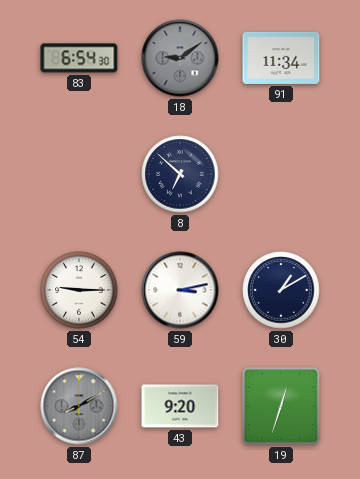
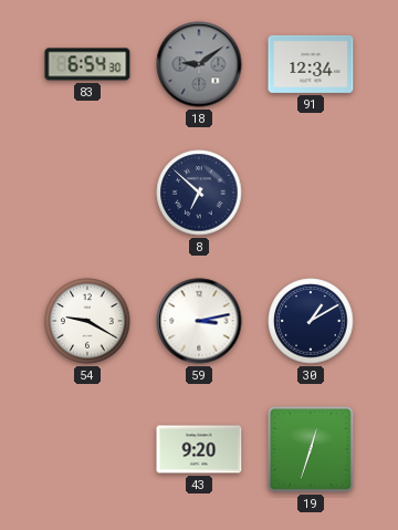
91: 11:34 -> 12:34
54: 9:15 -> 9:20
87: 8:10 -> none
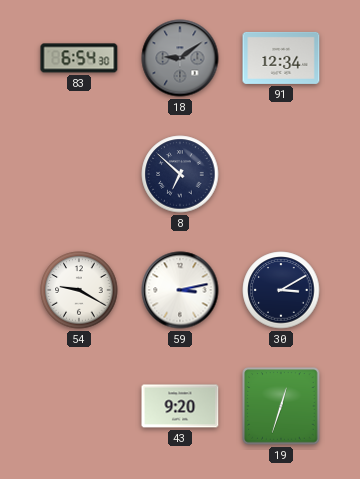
30: 1:10 -> 3:10
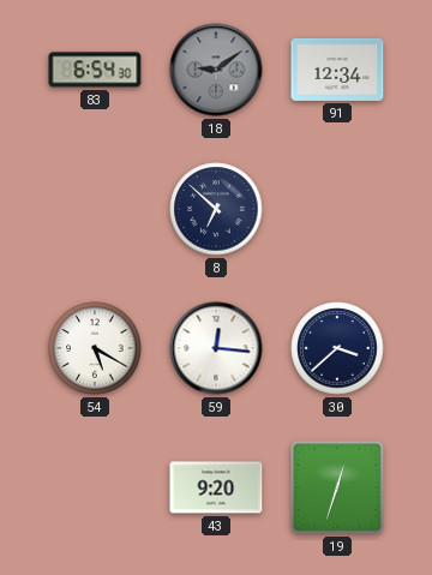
54: 9:20 -> 5:20
59: 3:13 -> 12:16
30: 3:10 -> 3:38
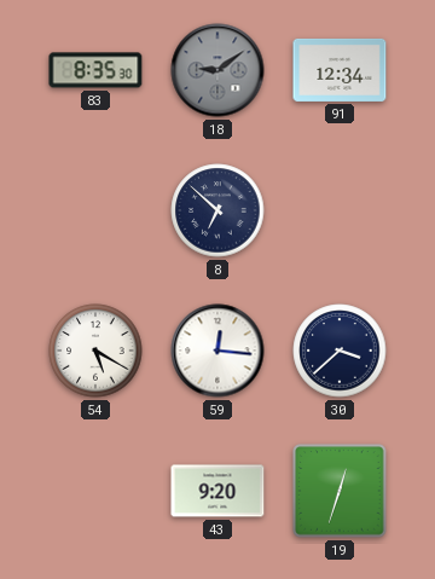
83: 6:54 -> 8:35
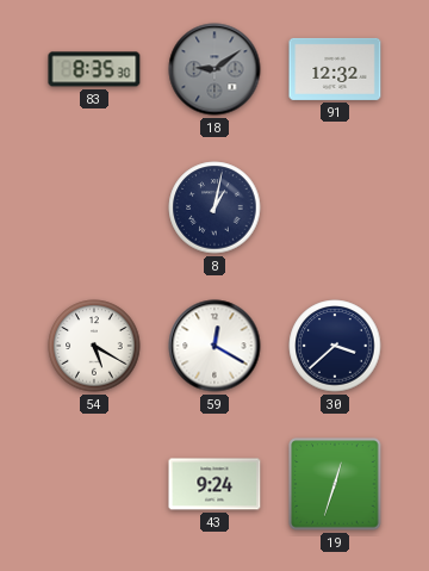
91: 12:34 -> 12:32
8: 6:52 -> 1:02
59: 12:16 -> 12:20
43: 9:20 -> 9:24
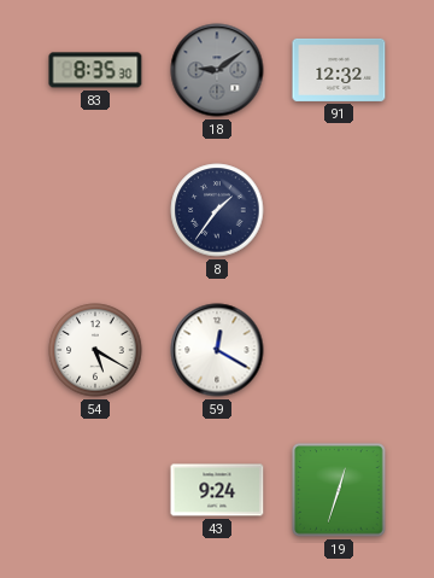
8: 1:02 -> 1:36
30: 3:38 -> none
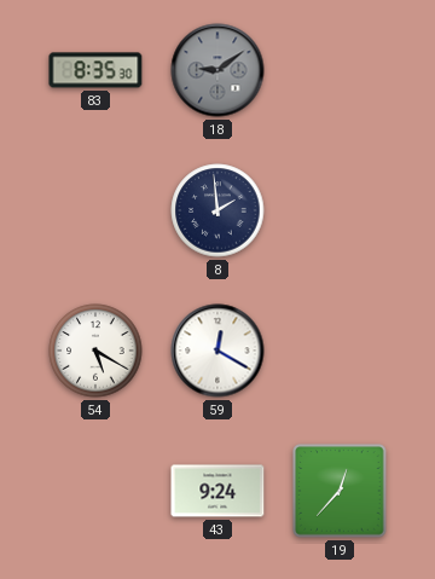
91: 12:32 -> none
8: 1:36 -> 1:59
19: 12:33 -> 12:37
